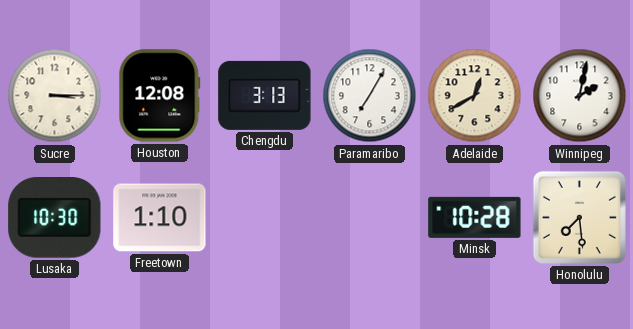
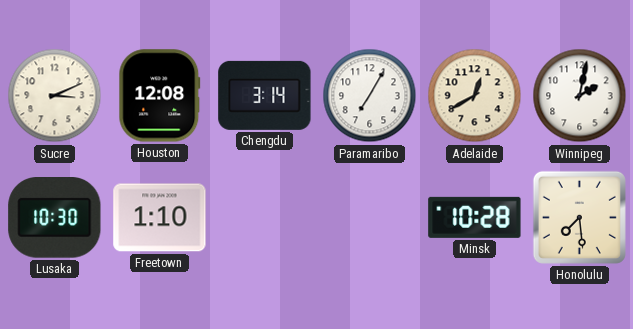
Sucre: 3:15 -> 3:11
Chengdu: 3:13 -> 3:14
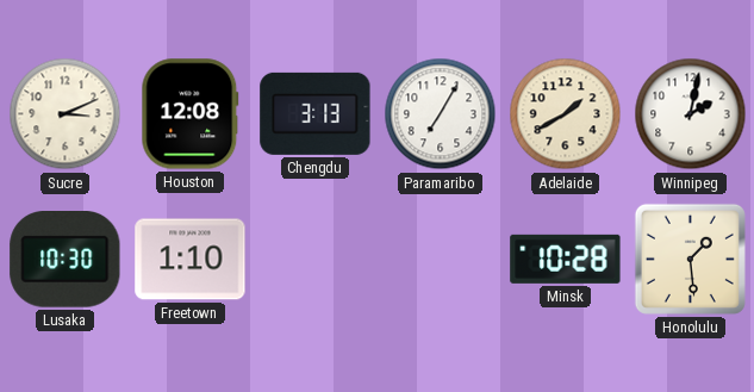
Chengdu: 3:14 -> 3:13
Adelaide: 12:40 -> 1:40
Honolulu: 7:29 -> 1:29
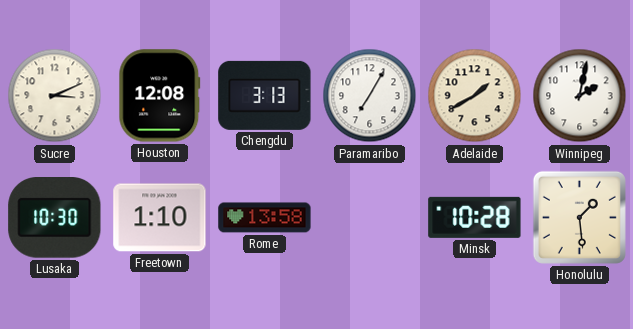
Rome: none -> 13:58
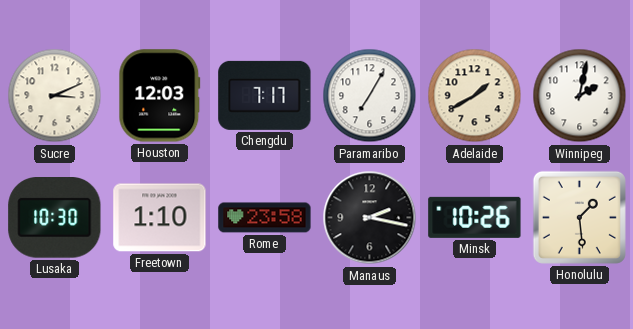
Houston: 12:08 -> 12:03
Chengdu: 3:13 -> 7:17
Rome: 13:58 -> 23:58
Manaus: none -> 2:17
Minsk: 10:28 -> 10:26
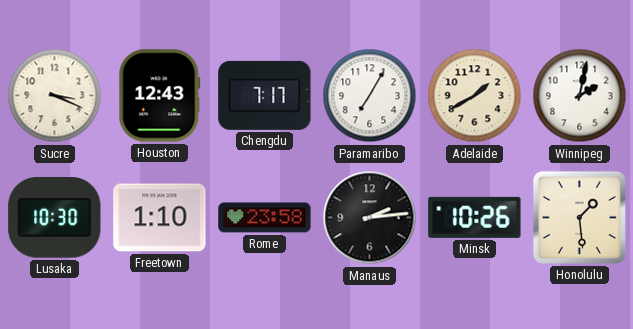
Sucre: 3:11 -> 3:19
Houston: 12:03 -> 12:43
Manaus: 2:17 -> 2:14
